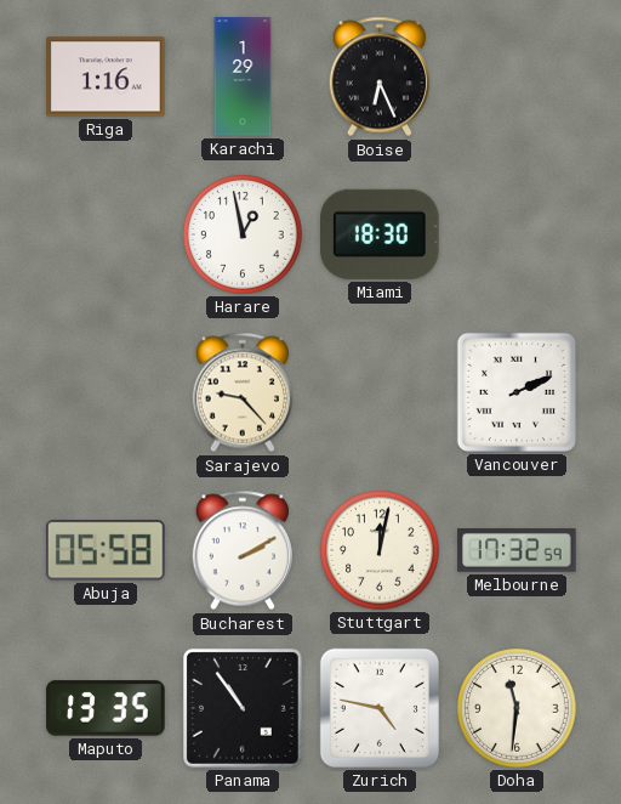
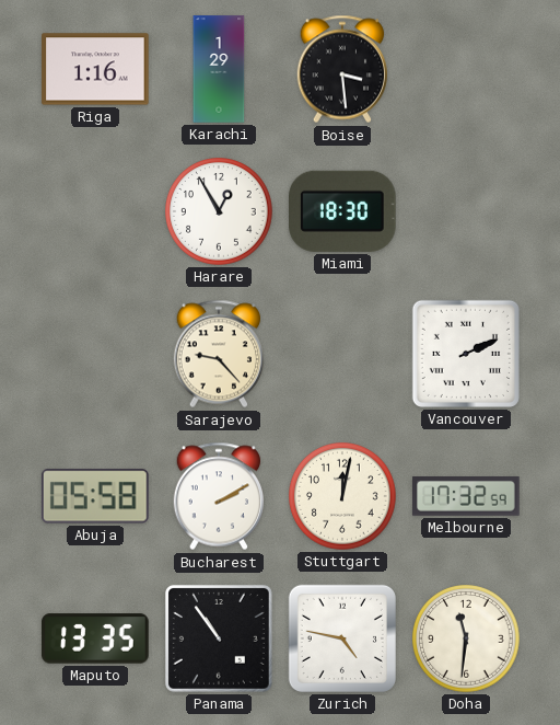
Boise: 6:26 -> 3:29
Harare: 12:58 -> 12:55
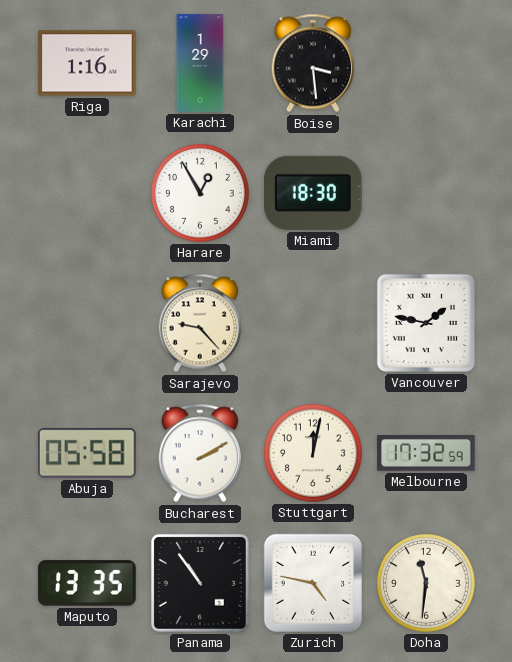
Vancouver: 2:11 -> 1:47
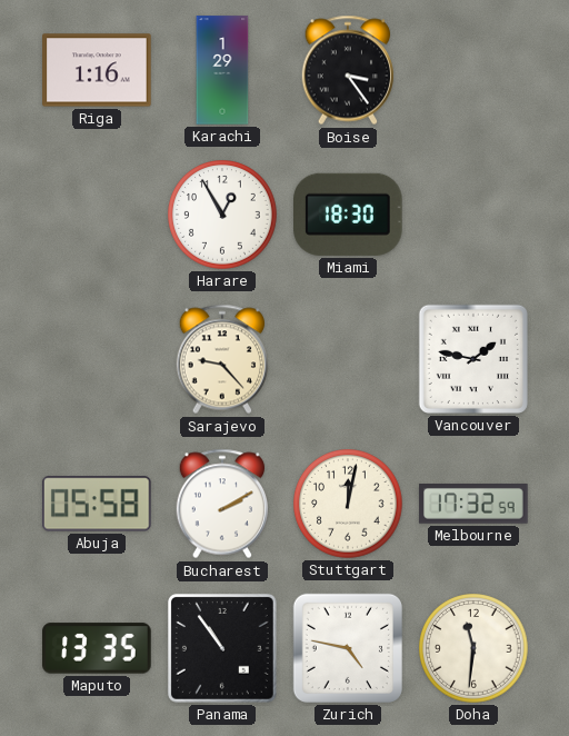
Boise: 3:29 -> 3:24
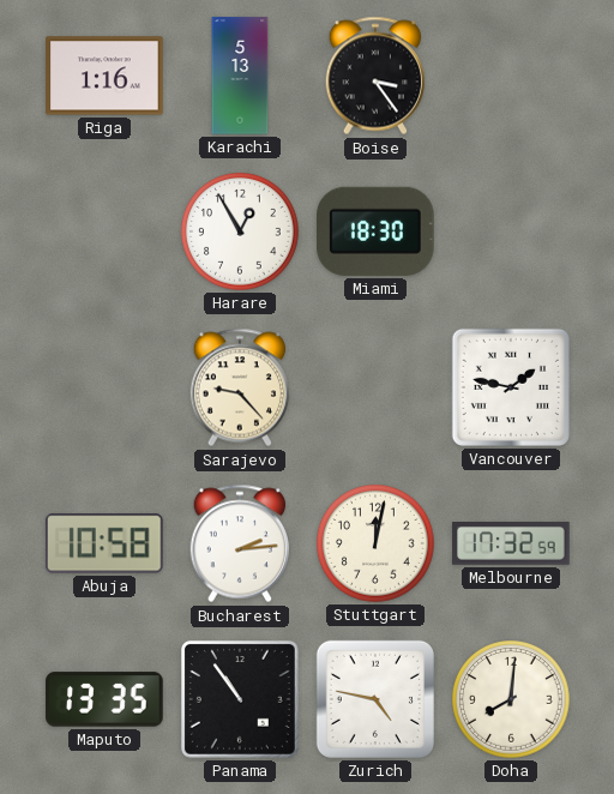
Karachi: 1:29 -> 5:13
Abuja: 05:58 -> 10:58
Bucharest: 2:10 -> 2:14
Doha: 11:31 -> 8:01
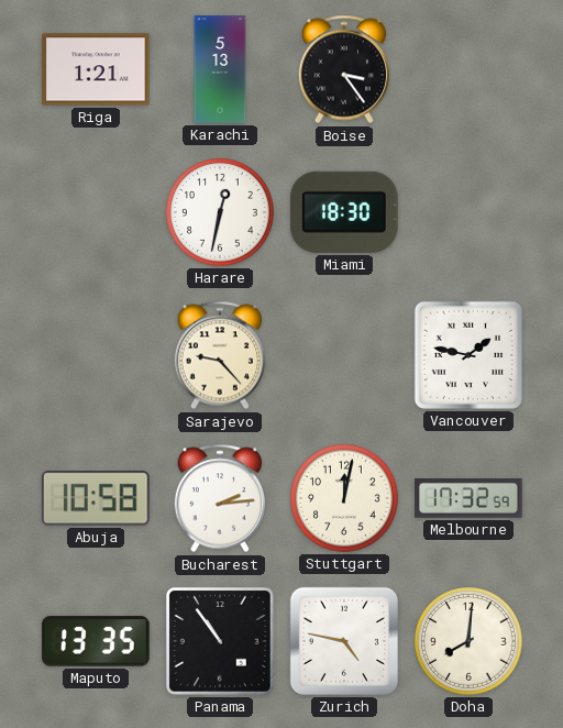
Riga: 1:16 -> 1:21
Harare: 12:55 -> 12:32
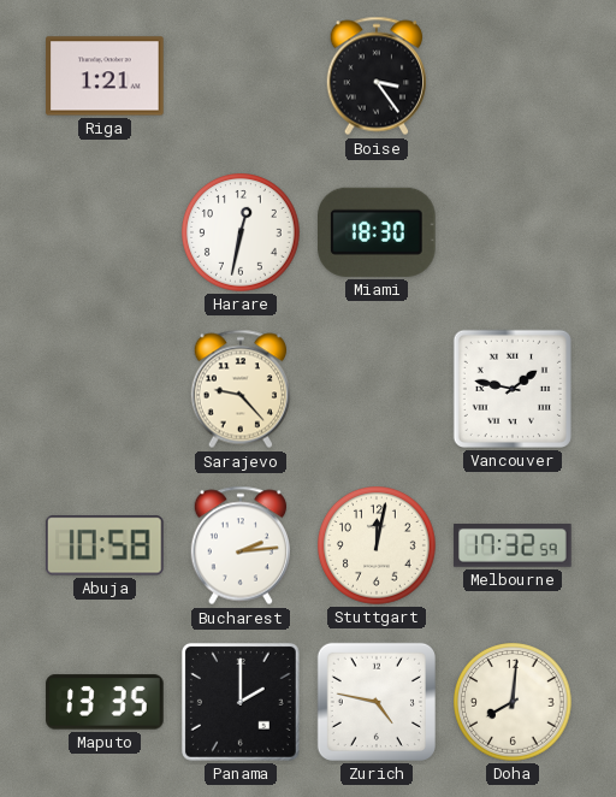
Karachi: 5:13 -> none
Panama: 10:54 -> 2:00
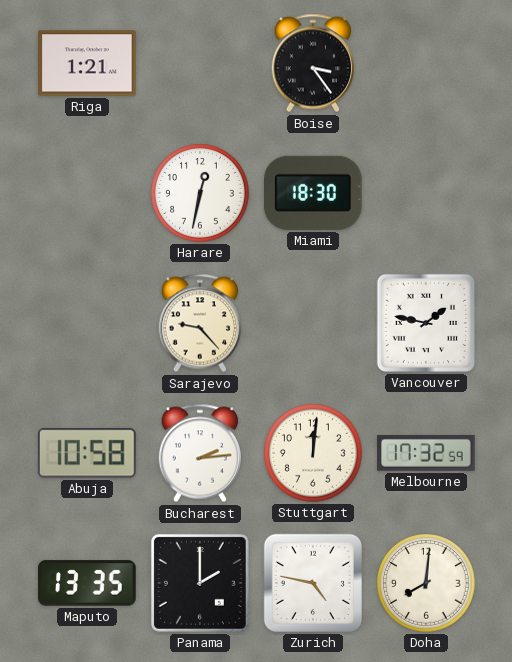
Stuttgart: 12:02 -> 12:01
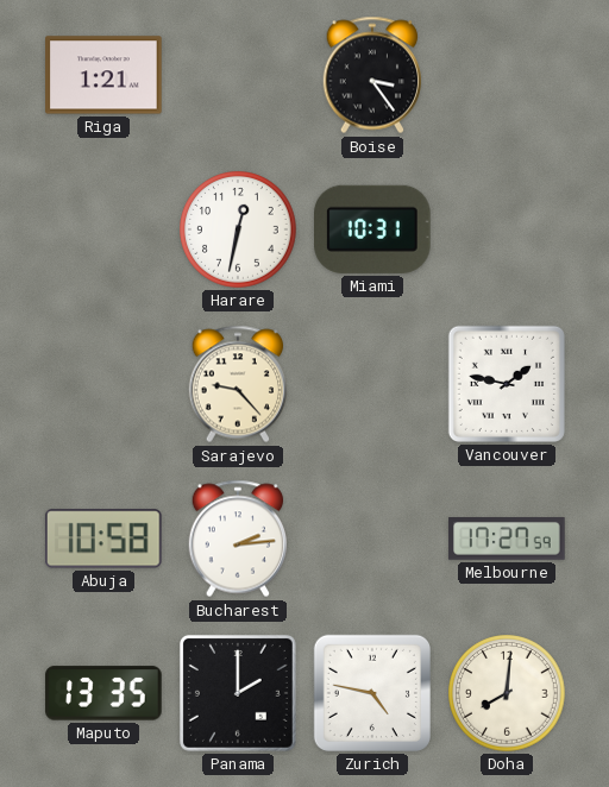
Miami: 18:30 -> 10:31
Stuttgart: 12:01 -> none
Melbourne: 17:32 -> 17:27
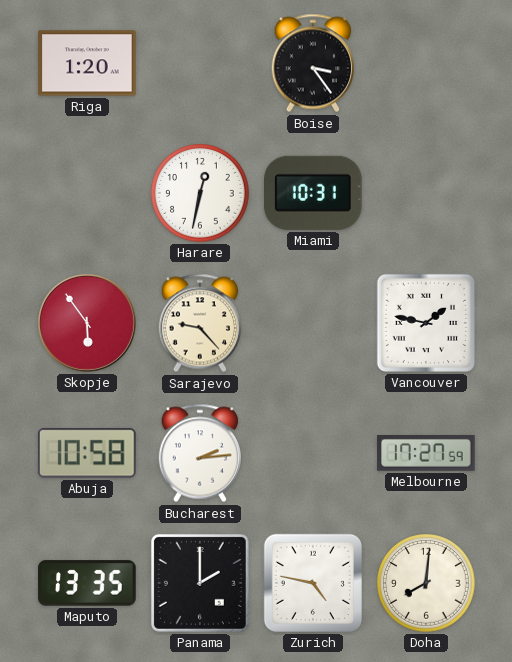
Riga: 1:21 -> 1:20
Skopje: none -> 5:54
